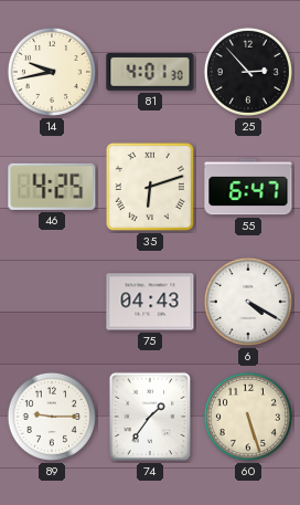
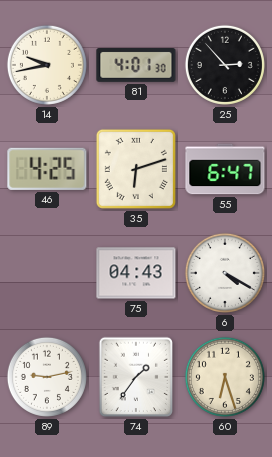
89: 9:15 -> 9:13
60: 5:27 -> 6:27
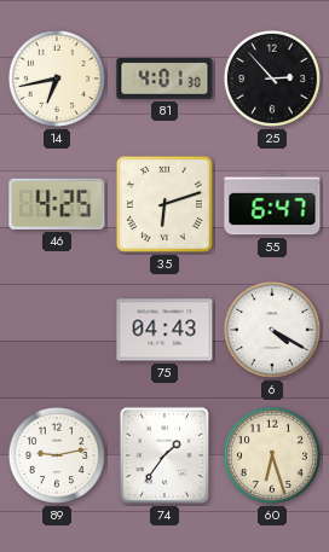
14: 9:43 -> 6:43
